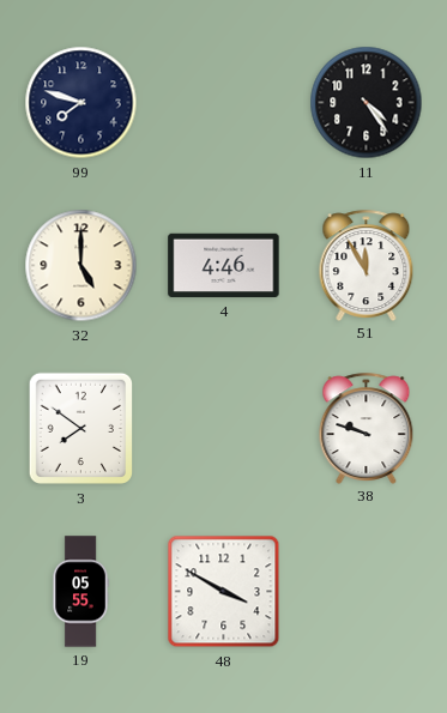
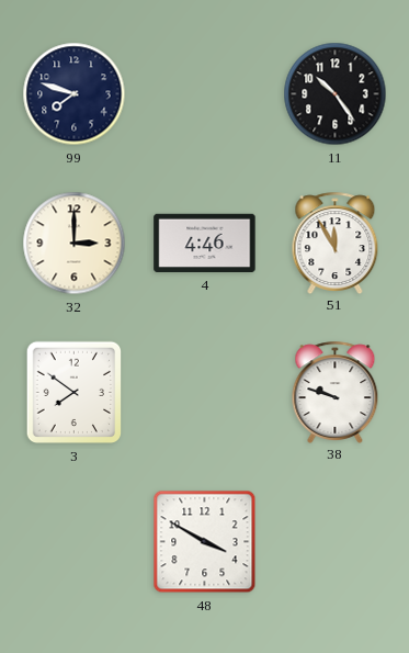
11: 4:24 -> 10:24
32: 5:00 -> 3:00
19: 05:55 -> none
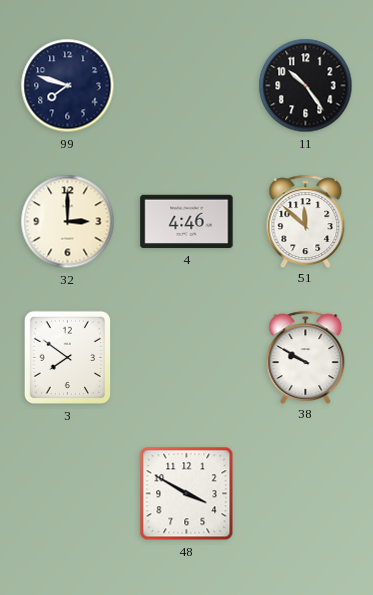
51: 11:55 -> 11:52
38: 9:48 -> 9:50
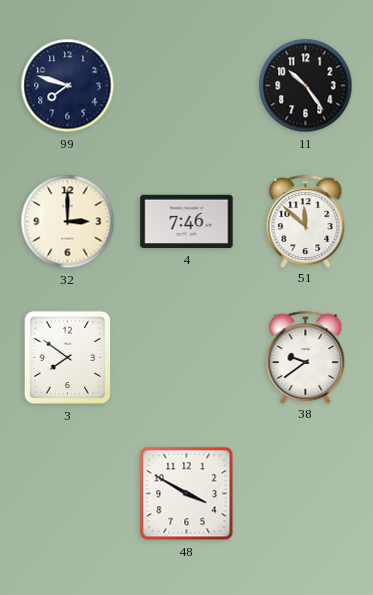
4: 4:46 -> 7:46
38: 9:50 -> 9:39
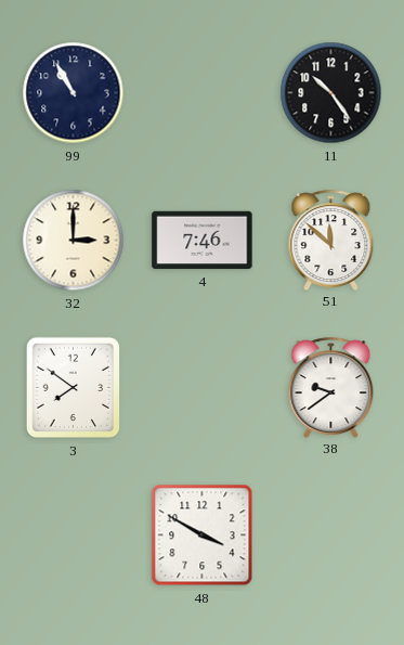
99: 7:48 -> 10:55
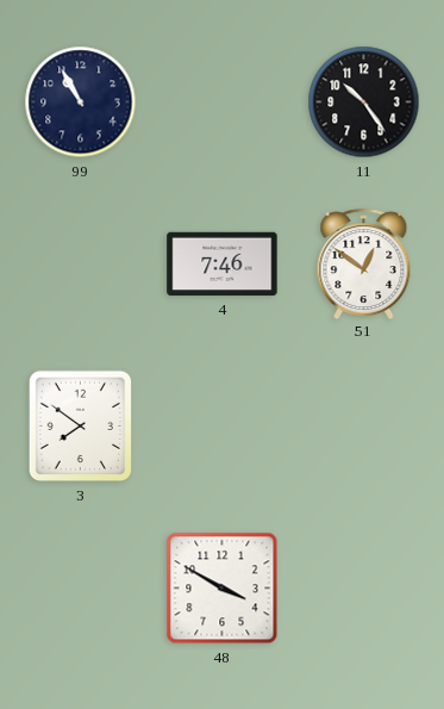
32: 3:00 -> none
51: 11:52 -> 12:51
38: 9:39 -> none
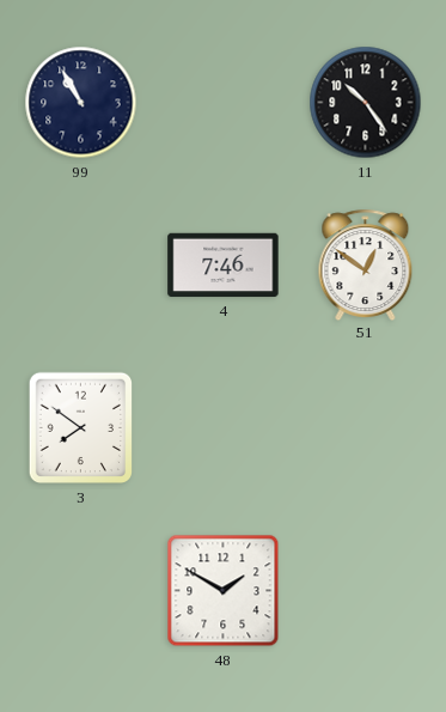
48: 3:50 -> 1:50
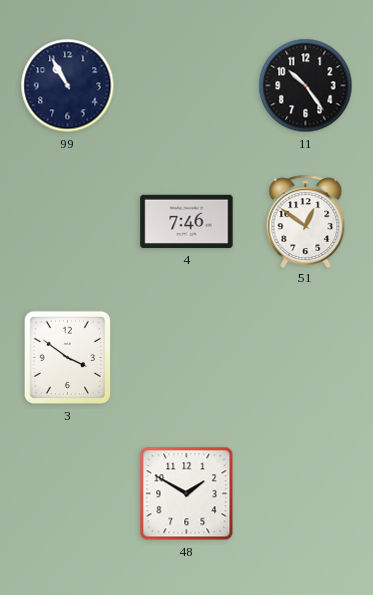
3: 7:51 -> 3:51
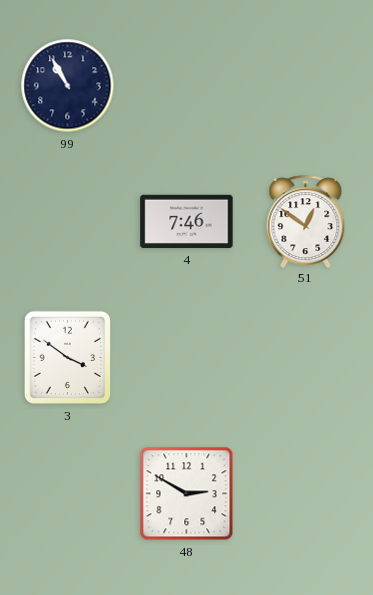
11: 10:24 -> none
48: 1:50 -> 2:50
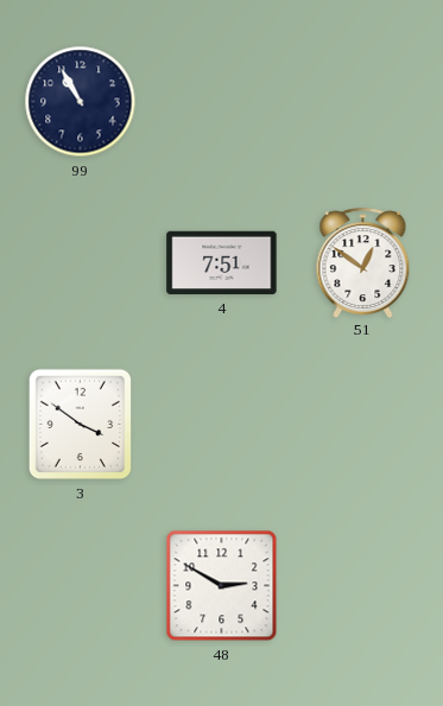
4: 7:46 -> 7:51
